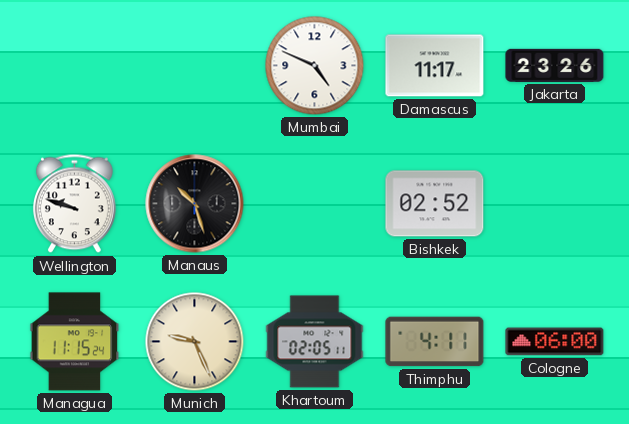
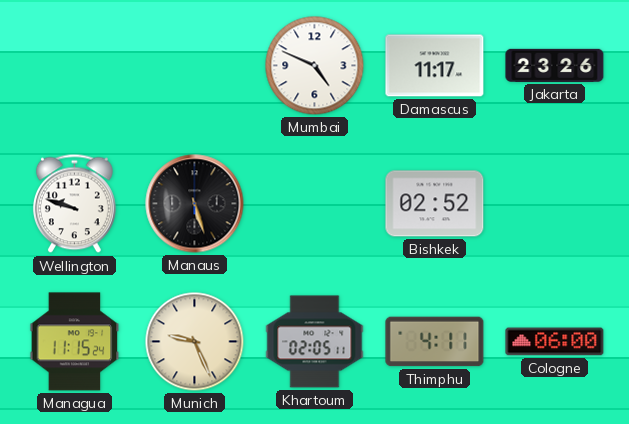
Manaus: 10:27 -> 5:27
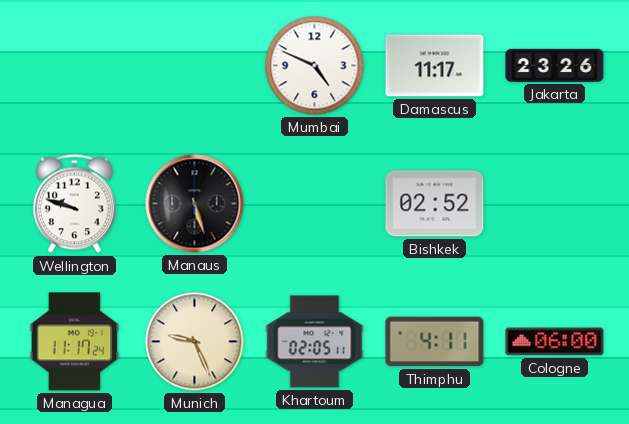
Managua: 11:15 -> 11:17
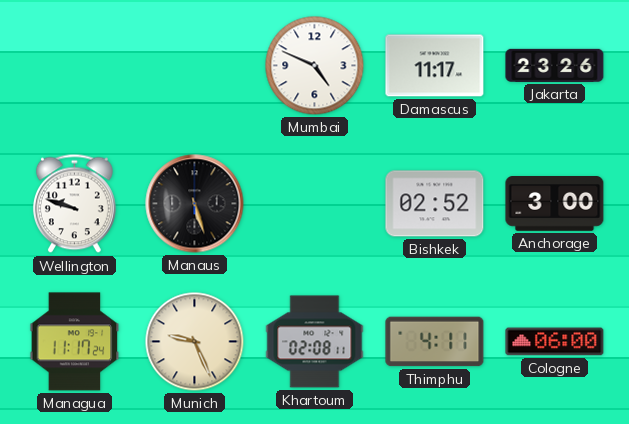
Anchorage: none -> 3:00
Khartoum: 02:05 -> 02:08
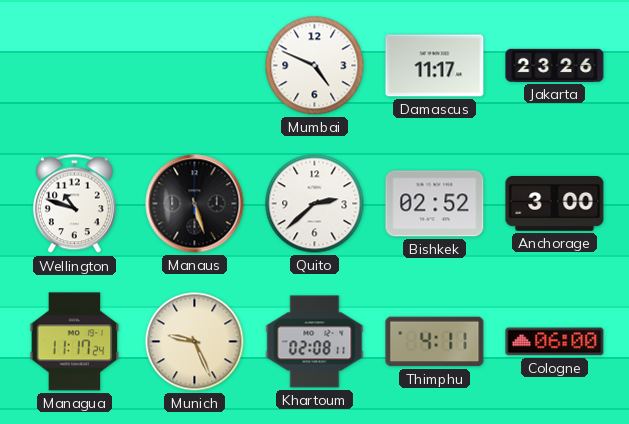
Wellington: 9:48 -> 10:48
Quito: none -> 2:38
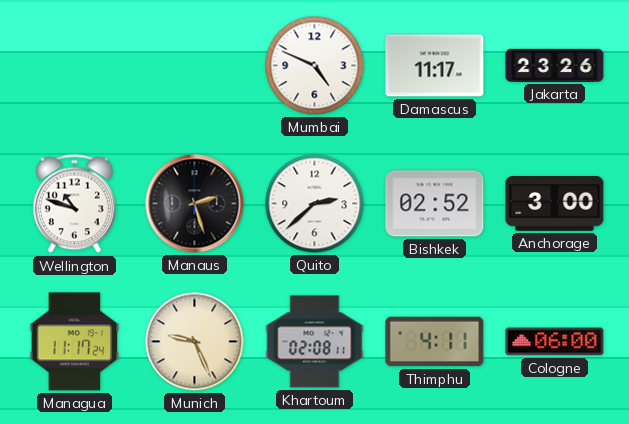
Manaus: 5:27 -> 2:27
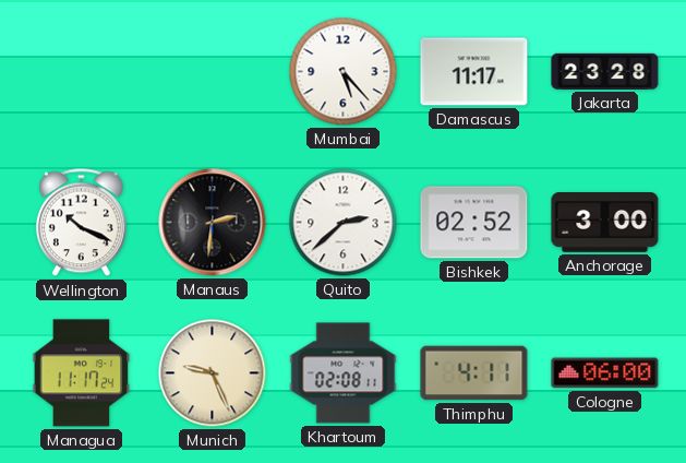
Mumbai: 4:49 -> 5:23
Jakarta: 23:26 -> 23:28
Wellington: 10:48 -> 10:19
Manaus: 2:27 -> 2:31
